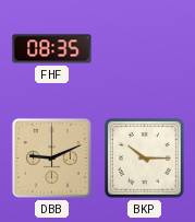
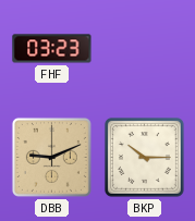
FHF: 08:35 -> 03:23
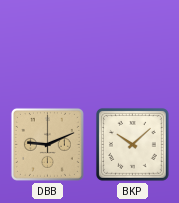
FHF: 03:23 -> none
BKP: 10:15 -> 10:08
